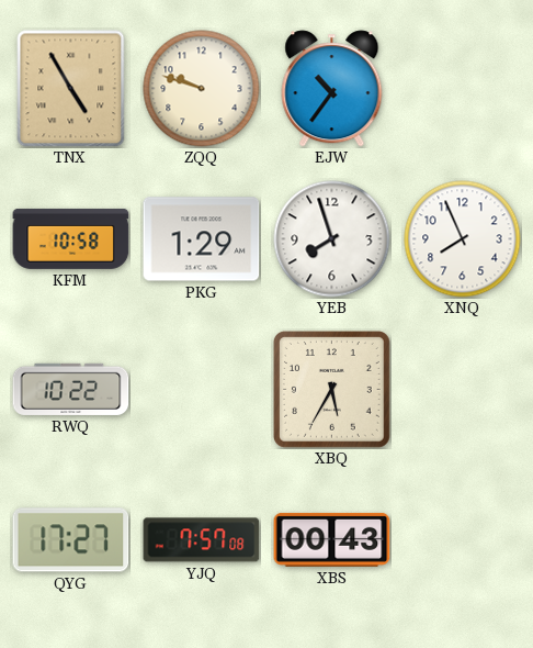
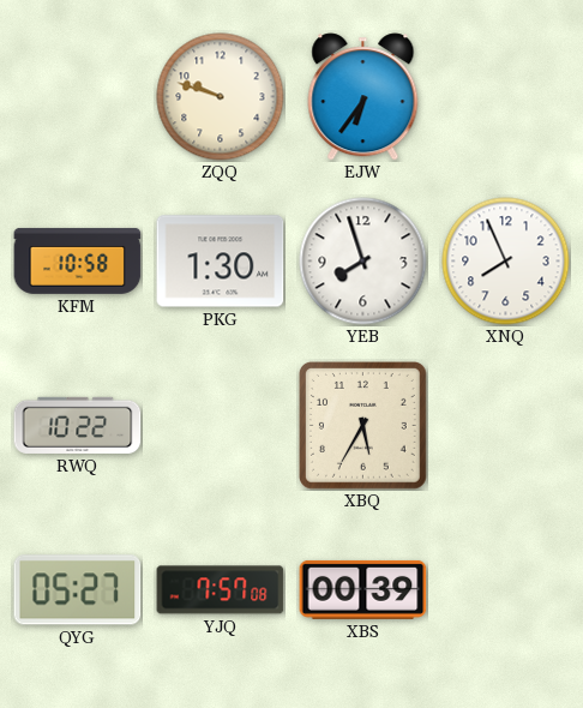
TNX: 4:55 -> none
EJW: 10:36 -> 6:36
PKG: 1:29 -> 1:30
QYG: 17:27 -> 05:27
XBS: 00:43 -> 00:39
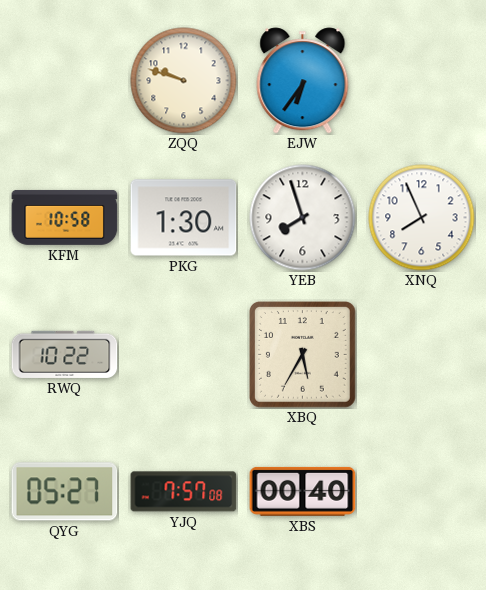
XBS: 00:39 -> 00:40
